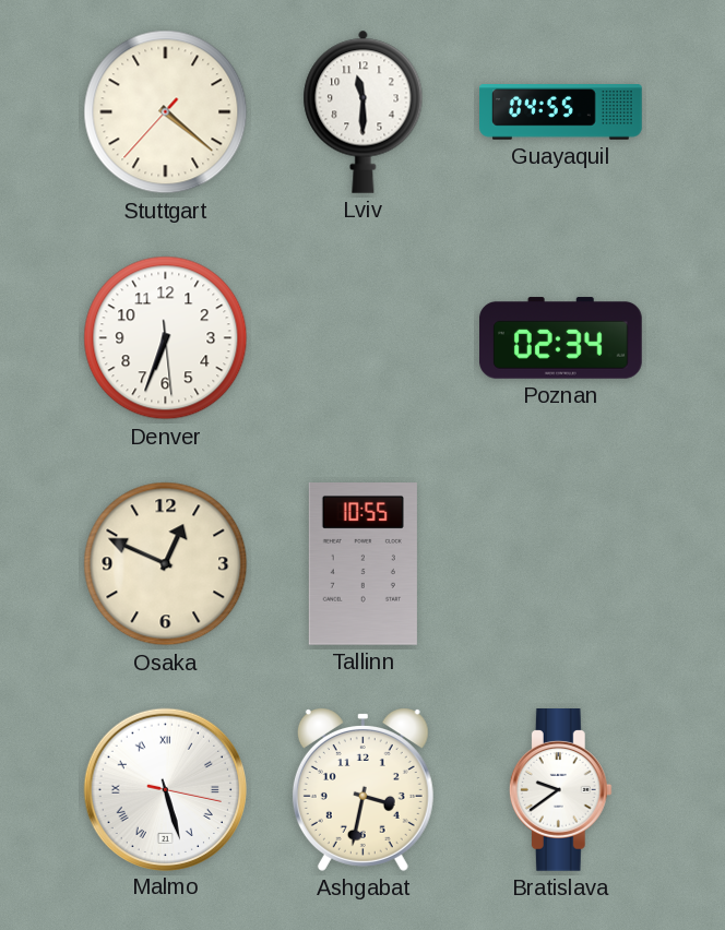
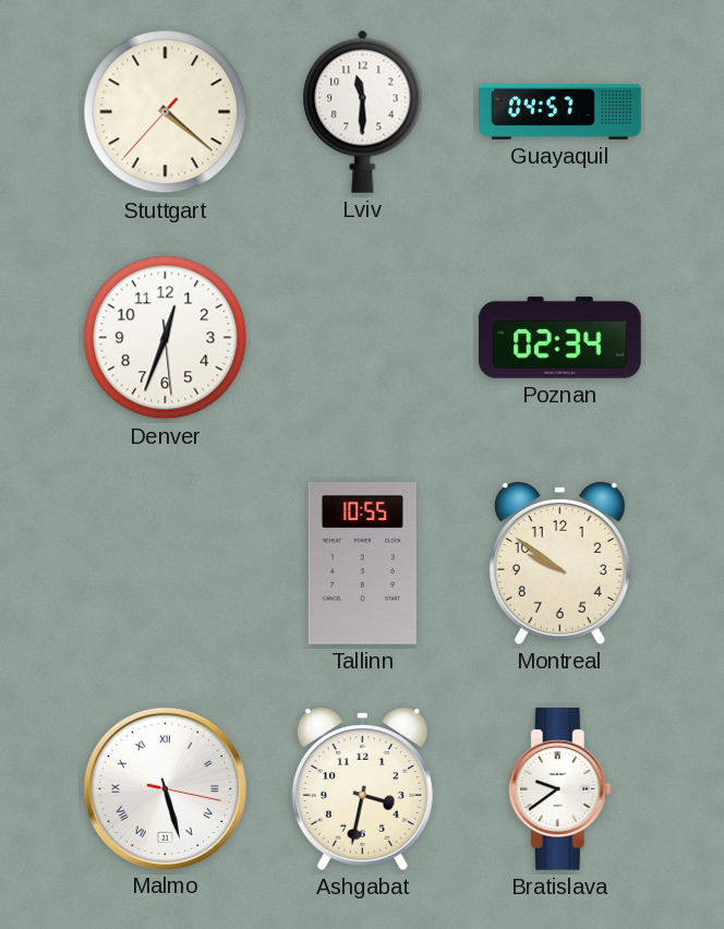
Guayaquil: 04:55 -> 04:57
Denver: 6:33 -> 12:33
Osaka: 12:49 -> none
Montreal: none -> 9:51
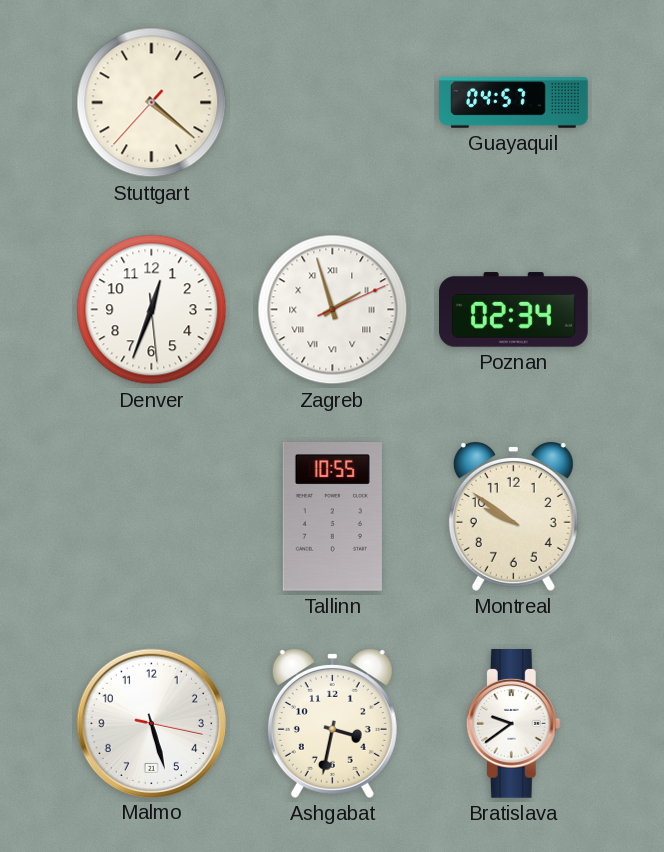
Lviv: 11:30 -> none
Zagreb: none -> 1:57
Malmo numerals: Roman -> Arabic
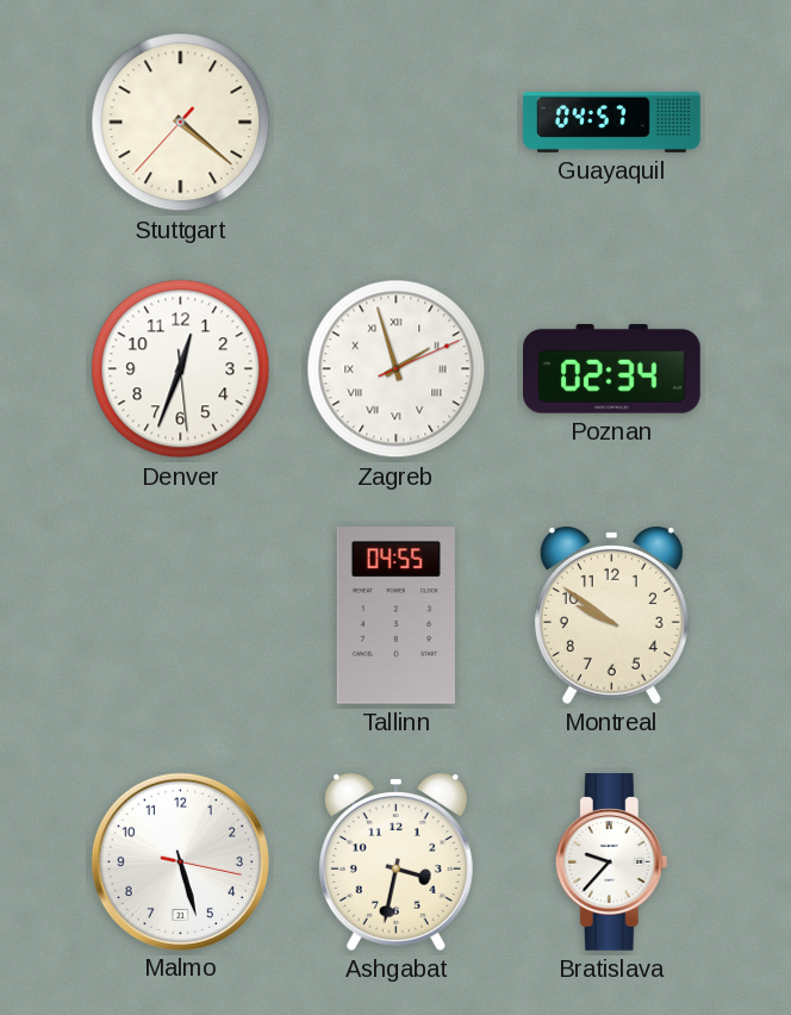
Tallinn: 10:55 -> 04:55
Bratislava: 9:39 -> 9:37
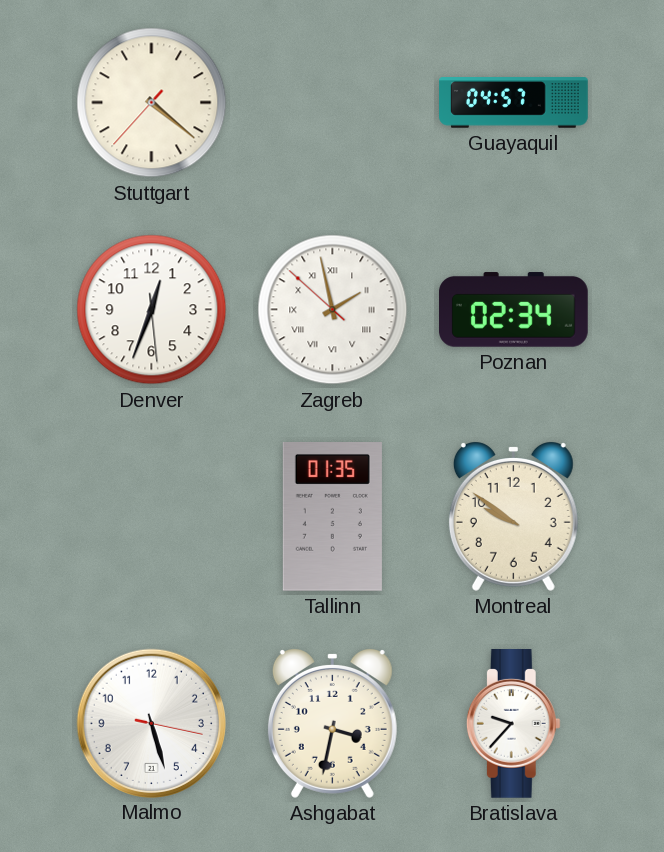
Zagreb: 1:57:11 -> 1:57:52
Tallinn: 04:55 -> 01:35
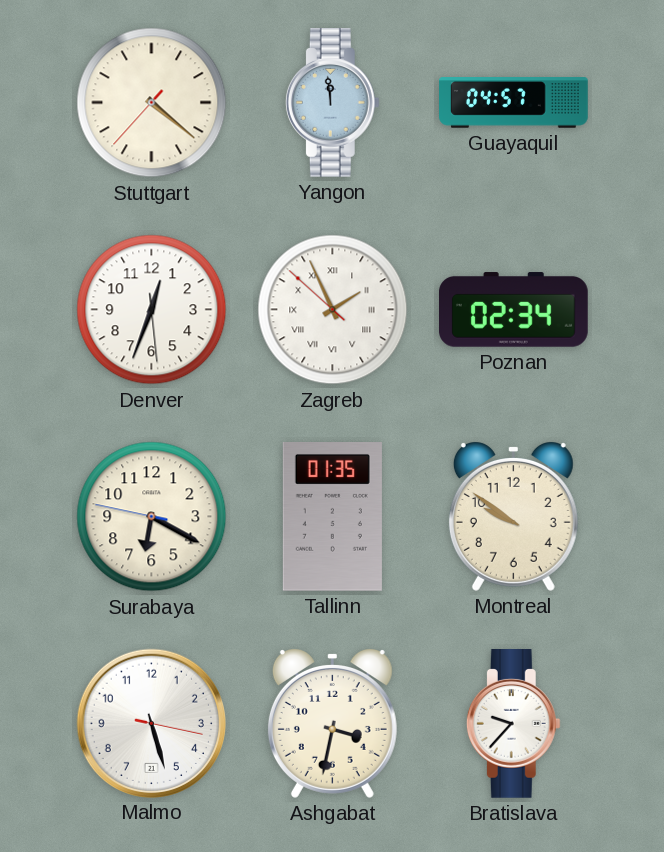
Yangon: none -> 11:59
Zagreb: 1:57 -> 1:55
Surabaya: none -> 6:19
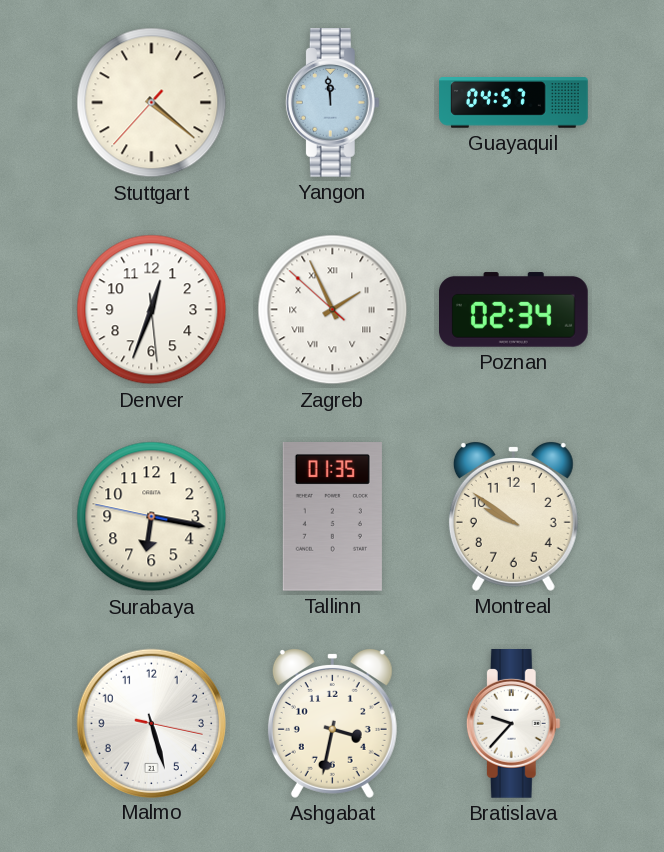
Surabaya: 6:19 -> 6:16
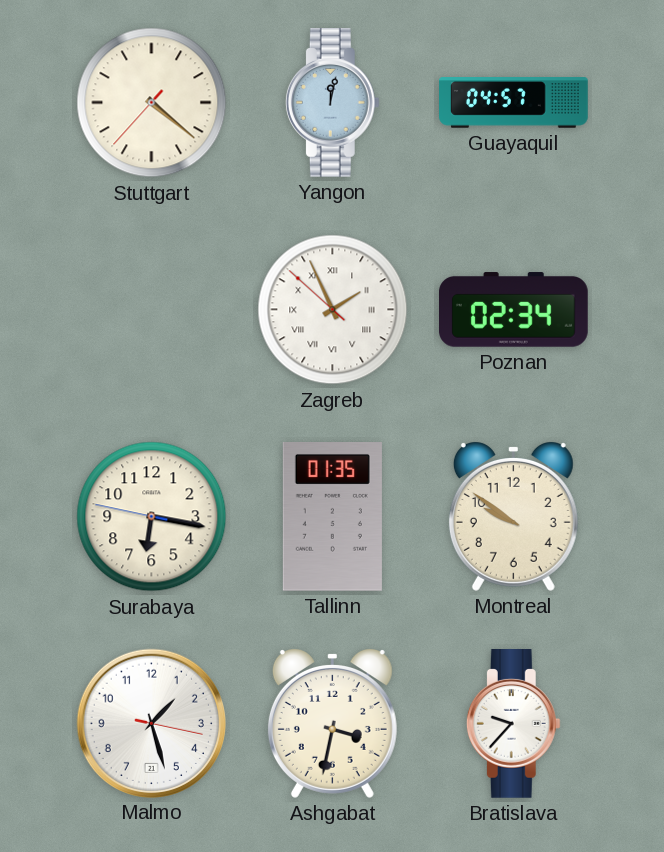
Yangon: 11:59 -> 12:02
Denver: 12:33 -> none
Malmo: 5:27 -> 1:27
